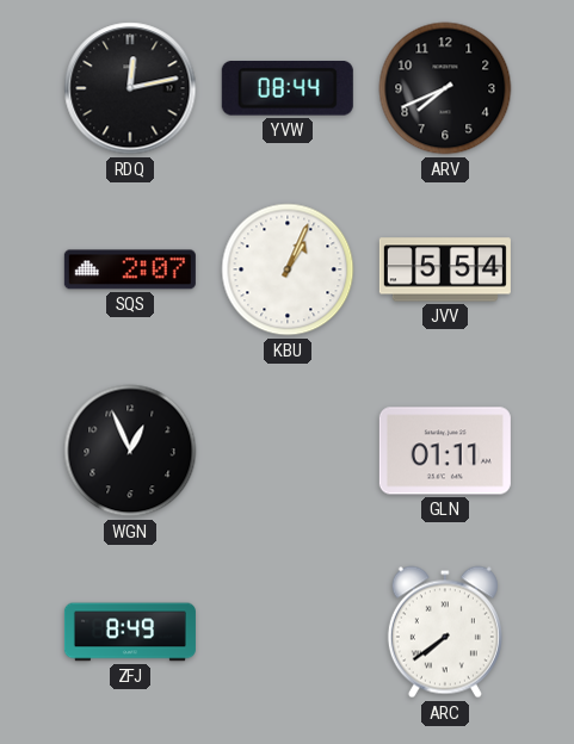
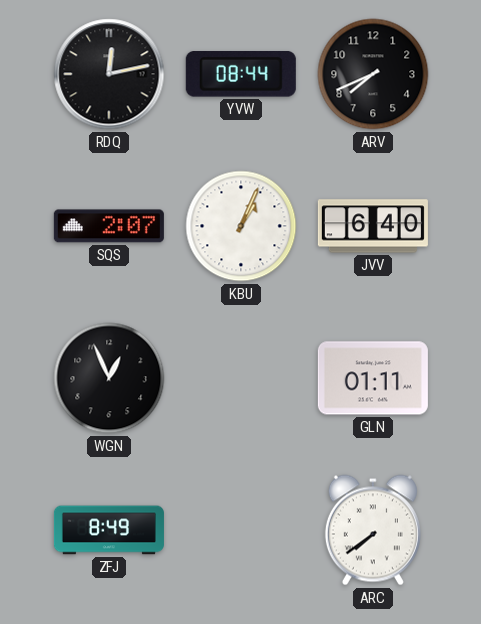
JVV: 5:54 -> 6:40
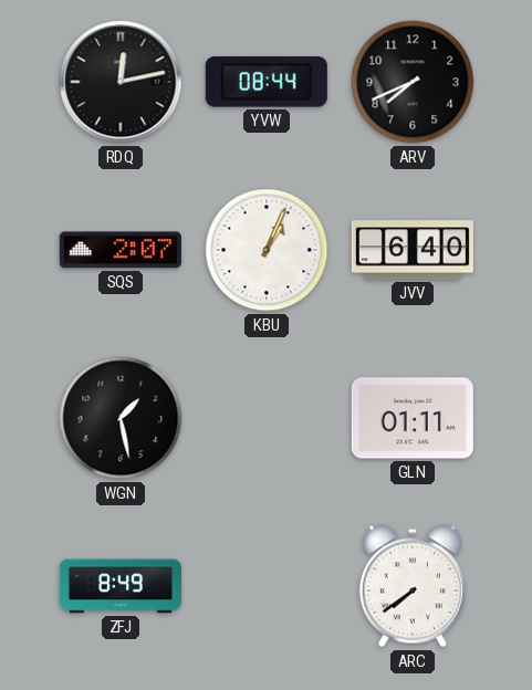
WGN: 12:56 -> 1:28
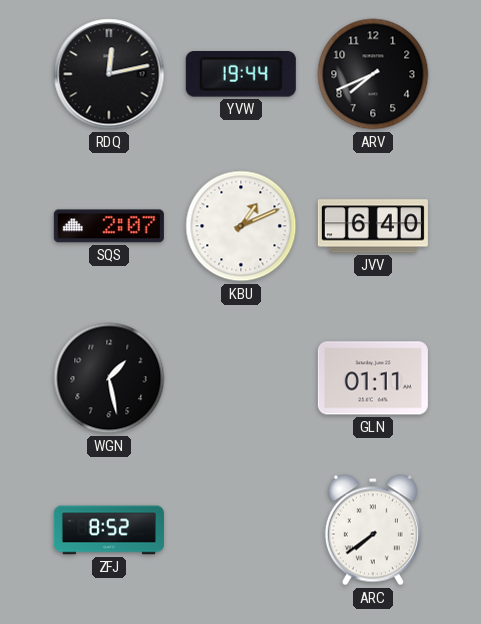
YVW: 08:44 -> 19:44
KBU: 1:04 -> 1:11
ZFJ: 8:49 -> 8:52
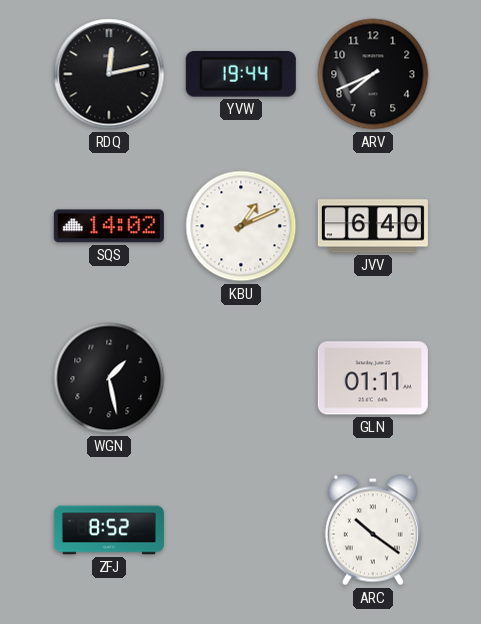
SQS: 2:07 -> 14:02
ARC: 7:39 -> 10:21
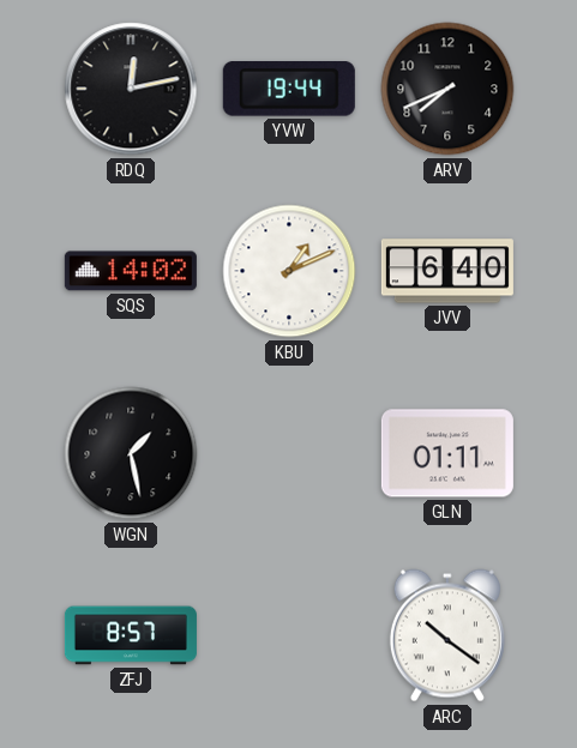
ZFJ: 8:52 -> 8:57
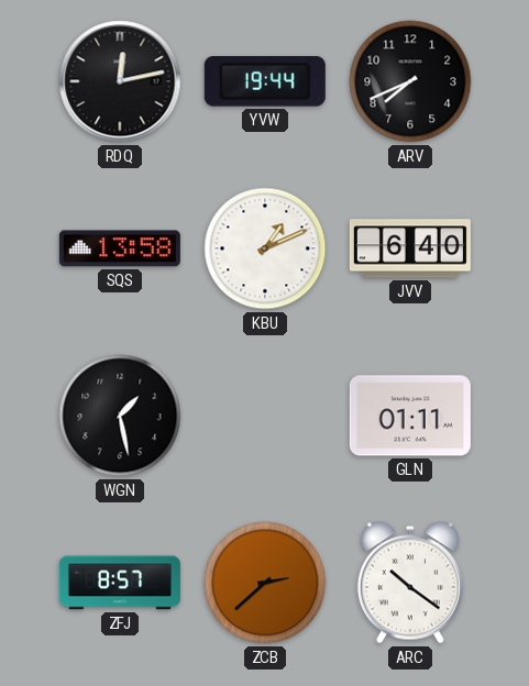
SQS: 14:02 -> 13:58
ZCB: none -> 2:38
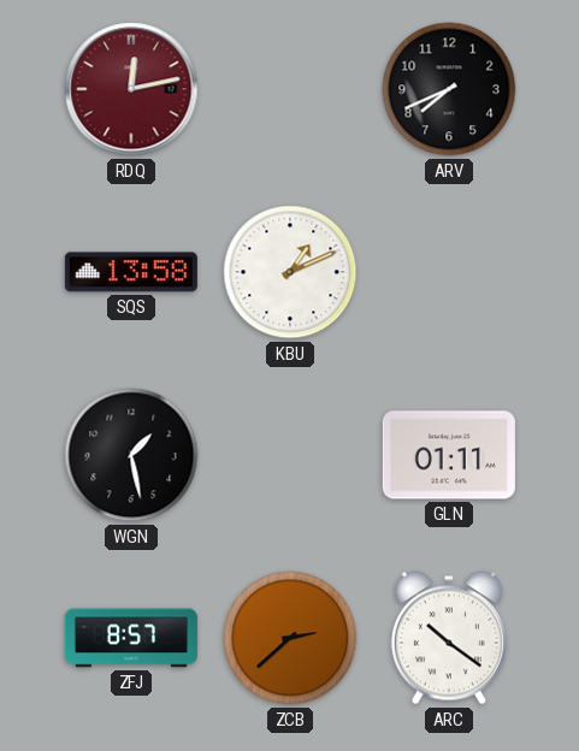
RDQ dial: black -> burgundy
YVW: 19:44 -> none
JVV: 6:40 -> none
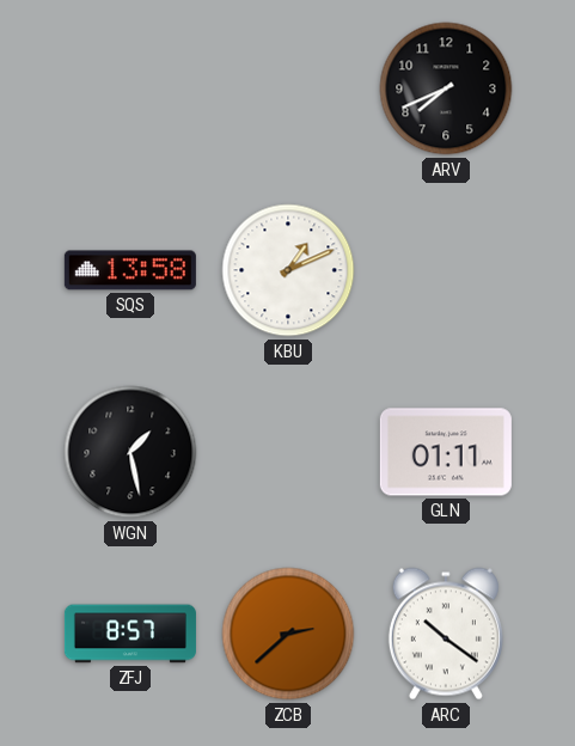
RDQ: 12:13 -> none
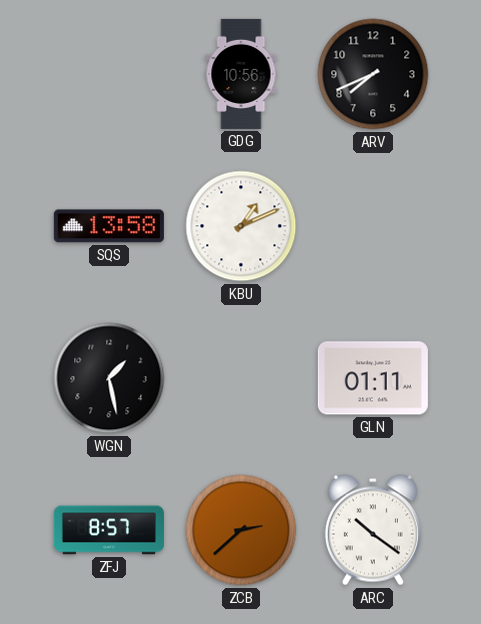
GDG: none -> 10:56
